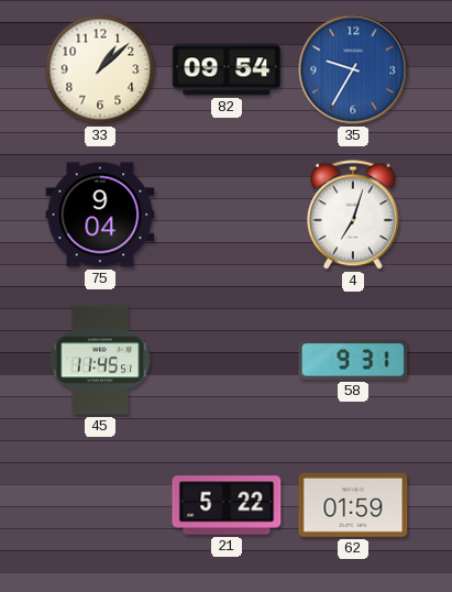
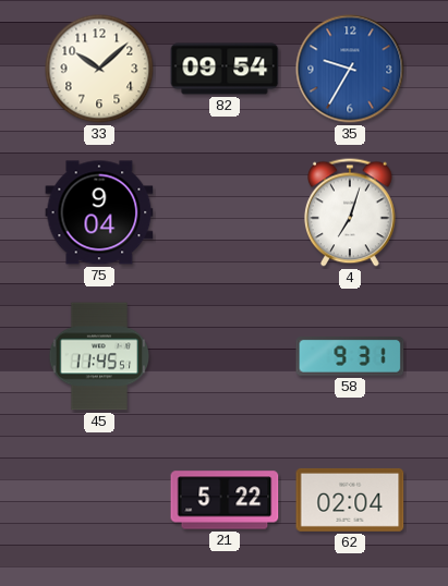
33: 1:08 -> 10:08
62: 01:59 -> 02:04
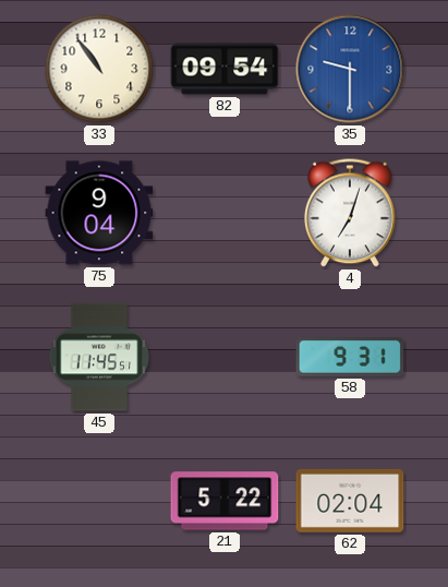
33: 10:08 -> 10:54
35: 9:35 -> 9:30
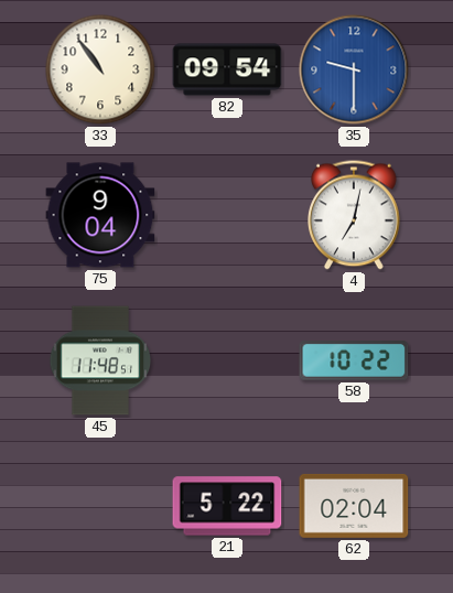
4: 7:03 -> 7:02
45: 11:45 -> 11:48
58: 9:31 -> 10:22
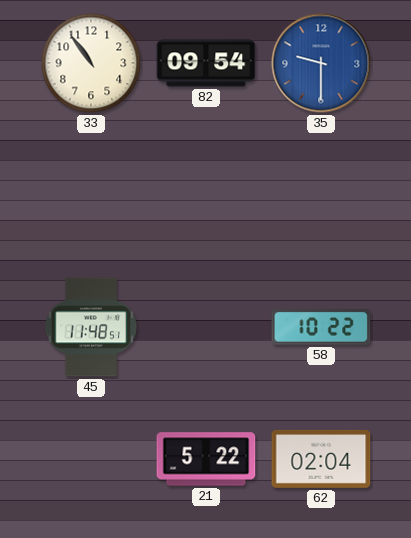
75: 9:04 -> none
4: 7:02 -> none
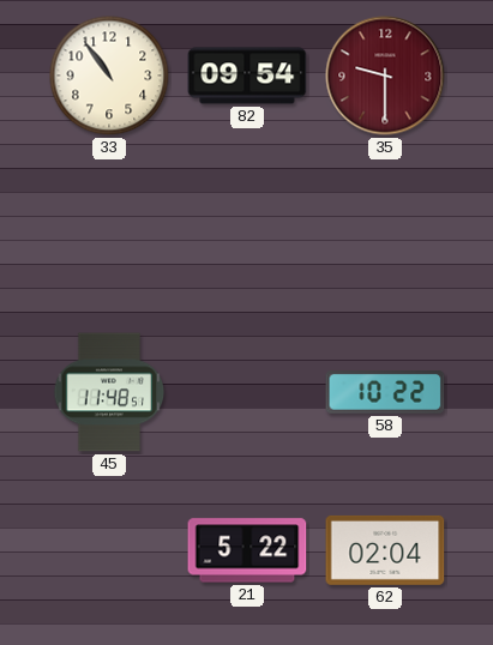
35 dial: blue -> burgundy
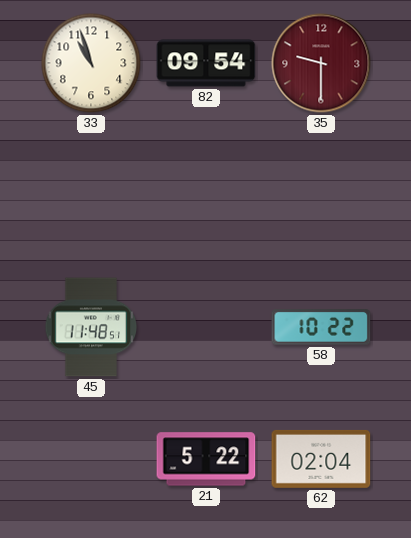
33: 10:54 -> 10:57
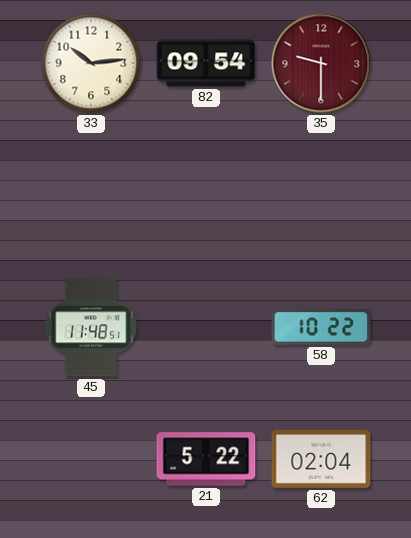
33: 10:57 -> 10:14
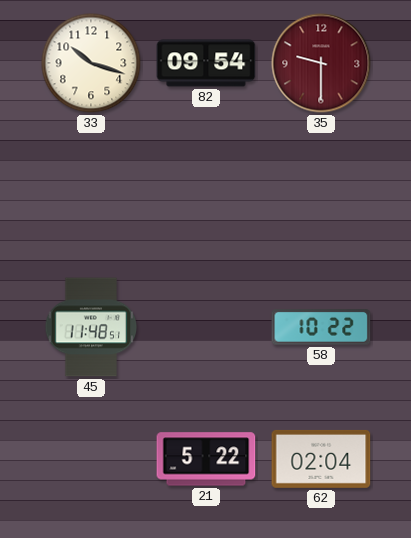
33: 10:14 -> 10:18
